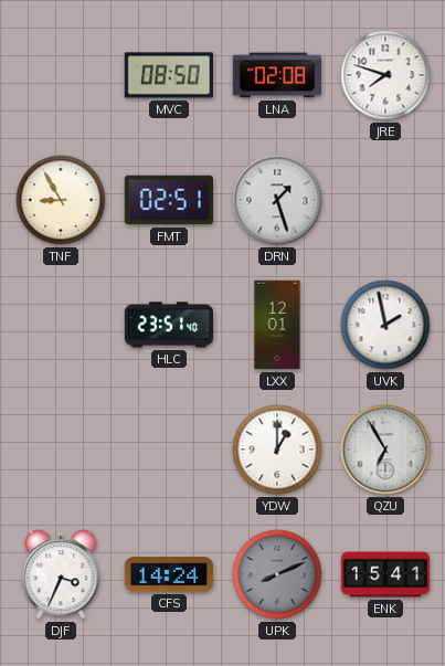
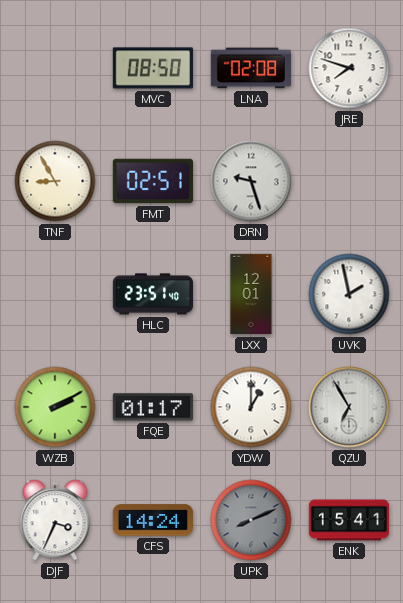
DRN: 1:27 -> 9:27
WZB: none -> 2:10
FQE: none -> 01:17
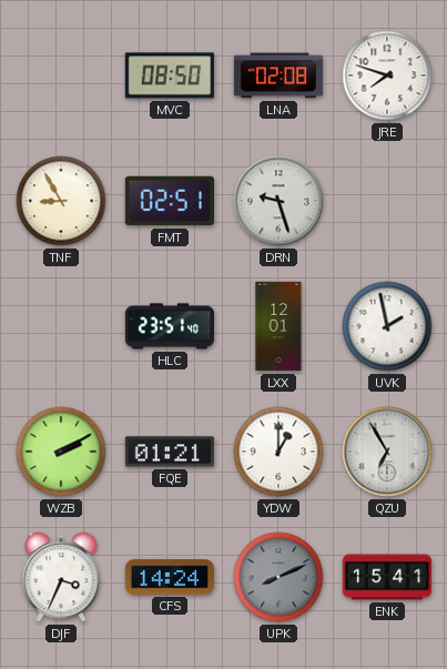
FQE: 01:17 -> 01:21
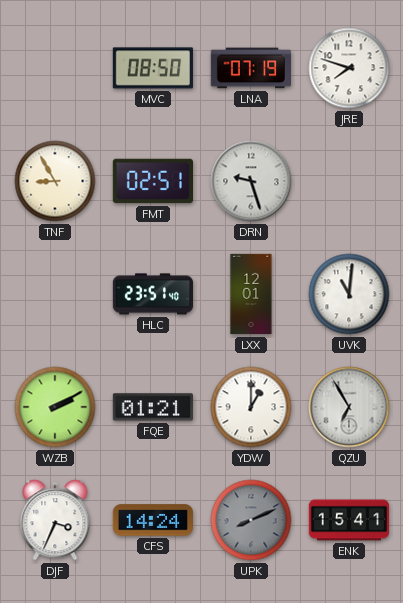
LNA: 02:08 -> 07:19
UVK: 1:58 -> 11:01
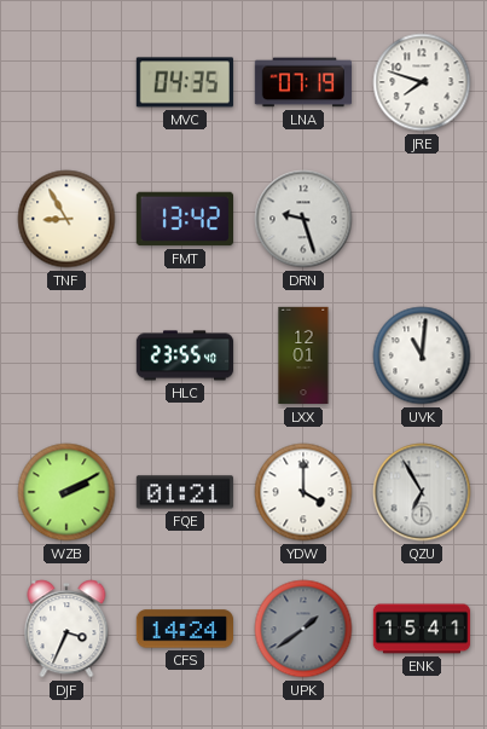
MVC: 08:50 -> 04:35
FMT: 02:51 -> 13:42
HLC: 23:51 -> 23:55
YDW: 1:00 -> 4:00
UPK: 8:11 -> 1:39
